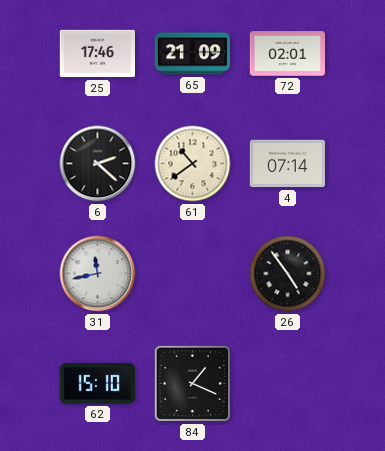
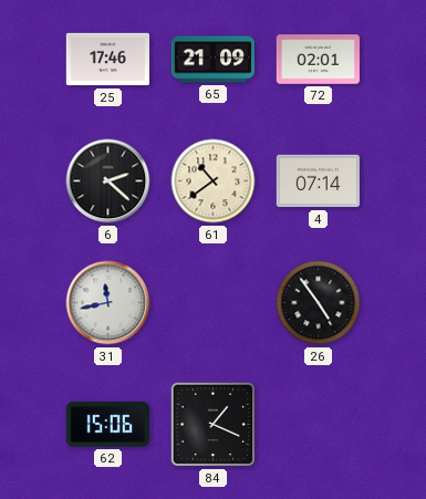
62: 15:10 -> 15:06
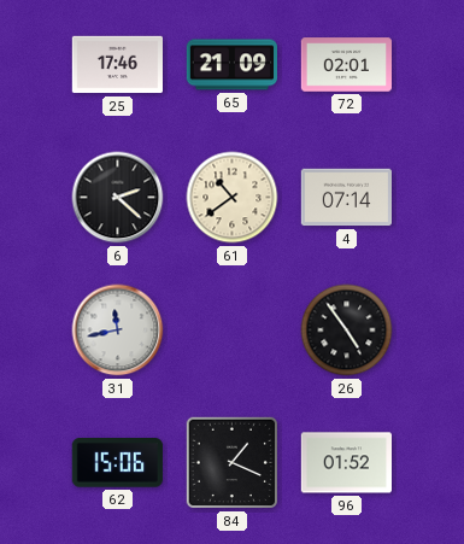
96: none -> 01:52
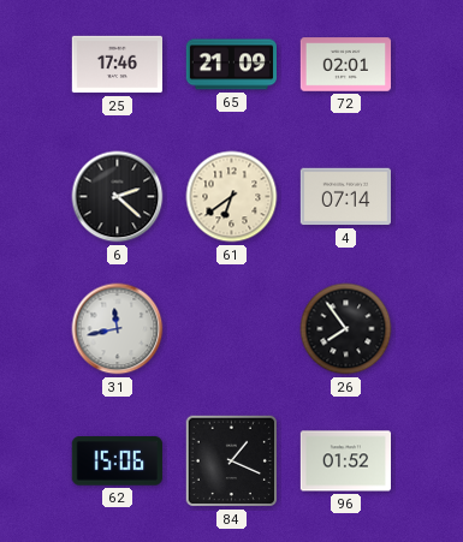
61: 10:39 -> 6:39
26: 4:54 -> 7:54
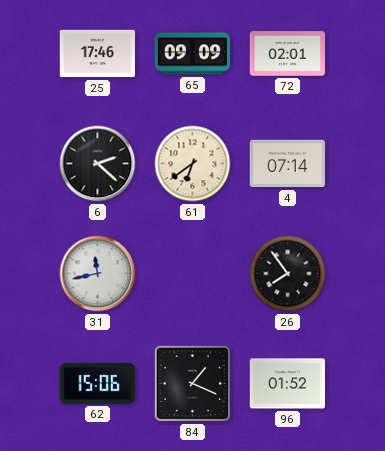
65: 21:09 -> 09:09
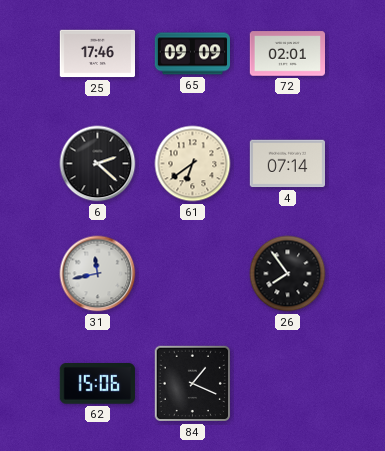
96: 01:52 -> none
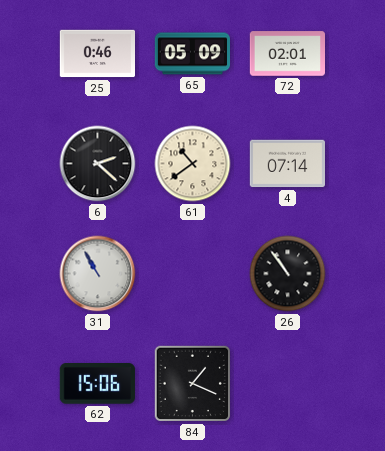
25: 17:46 -> 0:46
65: 09:09 -> 05:09
61: 6:39 -> 10:39
31: 11:43 -> 10:55
26: 7:54 -> 10:54
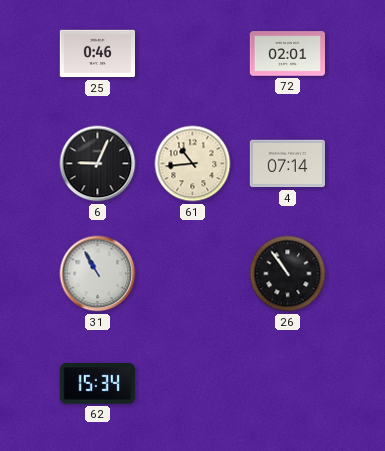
65: 05:09 -> none
6: 2:22 -> 9:04
61: 10:39 -> 10:44
62: 15:06 -> 15:34
84: 1:19 -> none
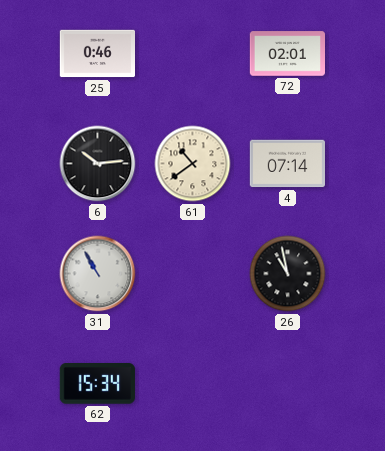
6: 9:04 -> 10:14
61: 10:44 -> 10:39
26: 10:54 -> 10:58
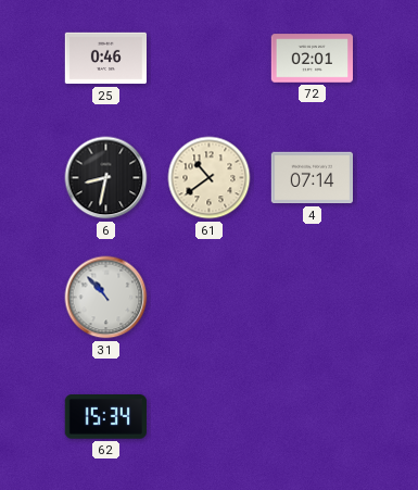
6: 10:14 -> 8:32
31: 10:55 -> 10:53
26: 10:58 -> none
